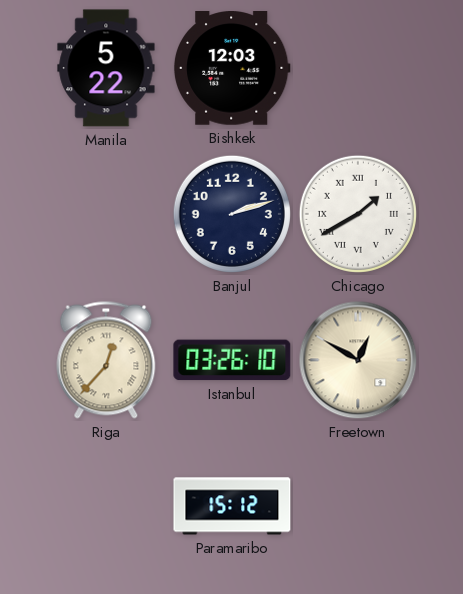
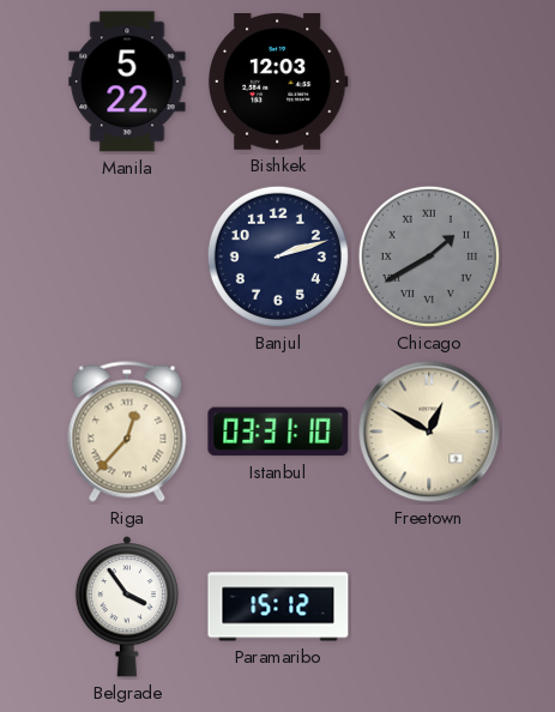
Chicago dial: white -> grey
Istanbul: 03:26 -> 03:31
Belgrade: none -> 3:54
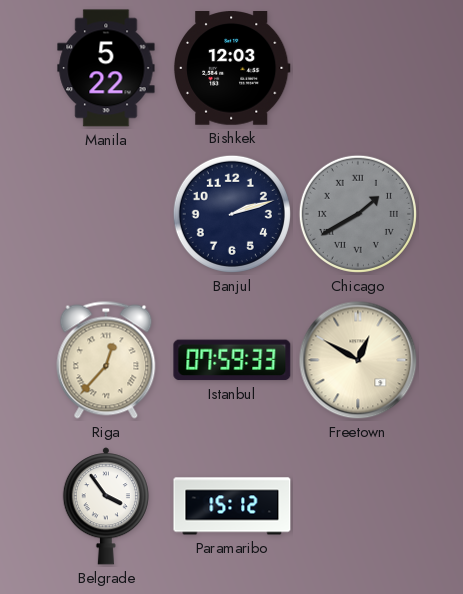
Istanbul: 03:31 -> 07:59
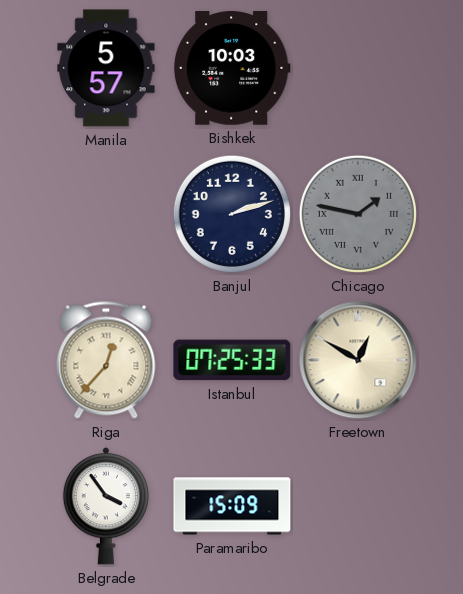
Manila: 5:22 -> 5:57
Bishkek: 12:03 -> 10:03
Chicago: 1:40 -> 1:47
Istanbul: 07:59 -> 07:25
Paramaribo: 15:12 -> 15:09
